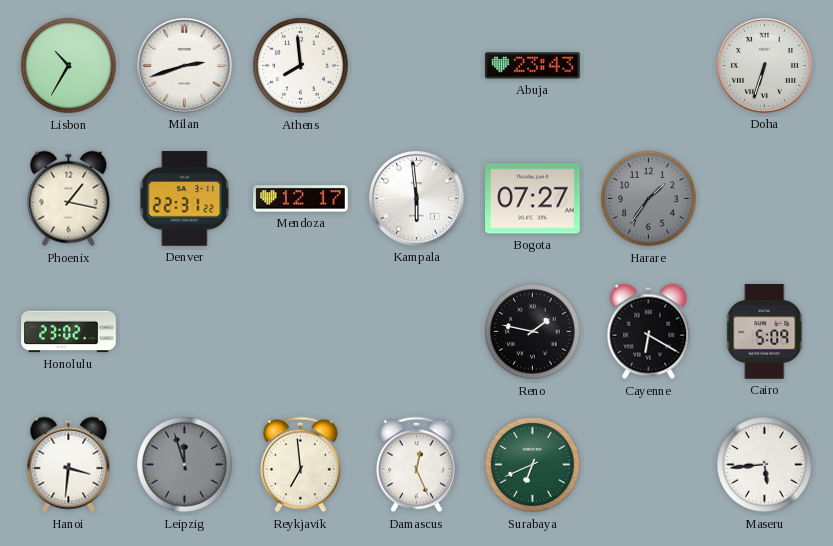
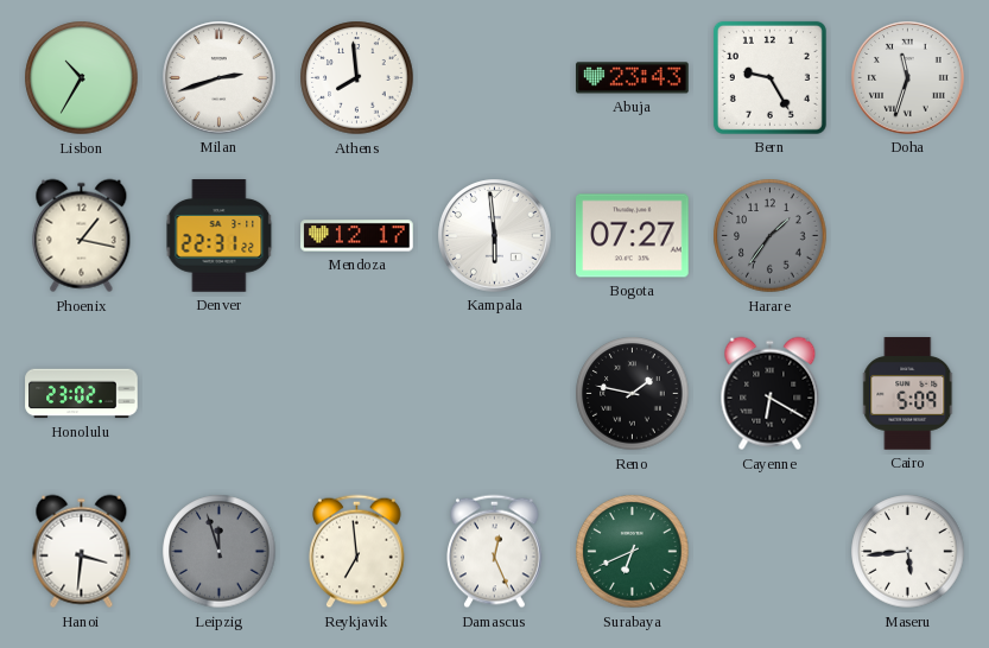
Bern: none -> 9:25
Doha: 6:33 -> 11:33
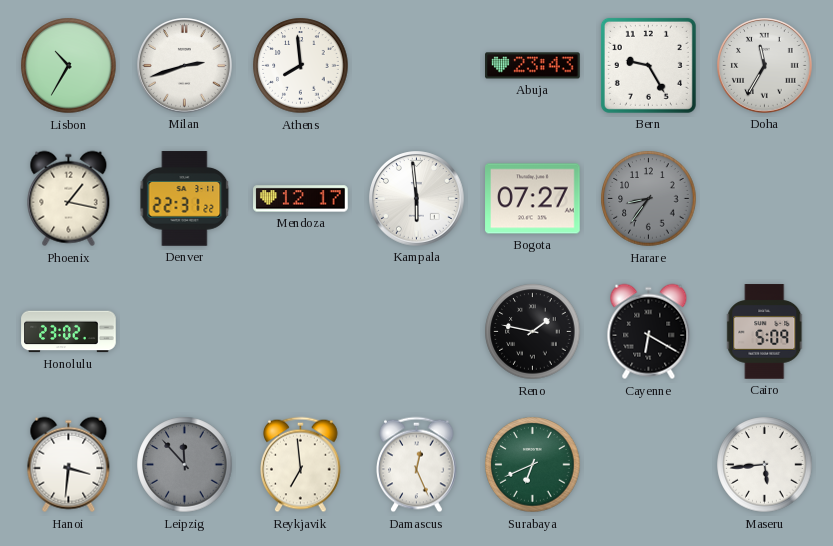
Doha: 11:33 -> 11:35
Harare: 1:36 -> 8:36
Leipzig: 11:57 -> 11:53
